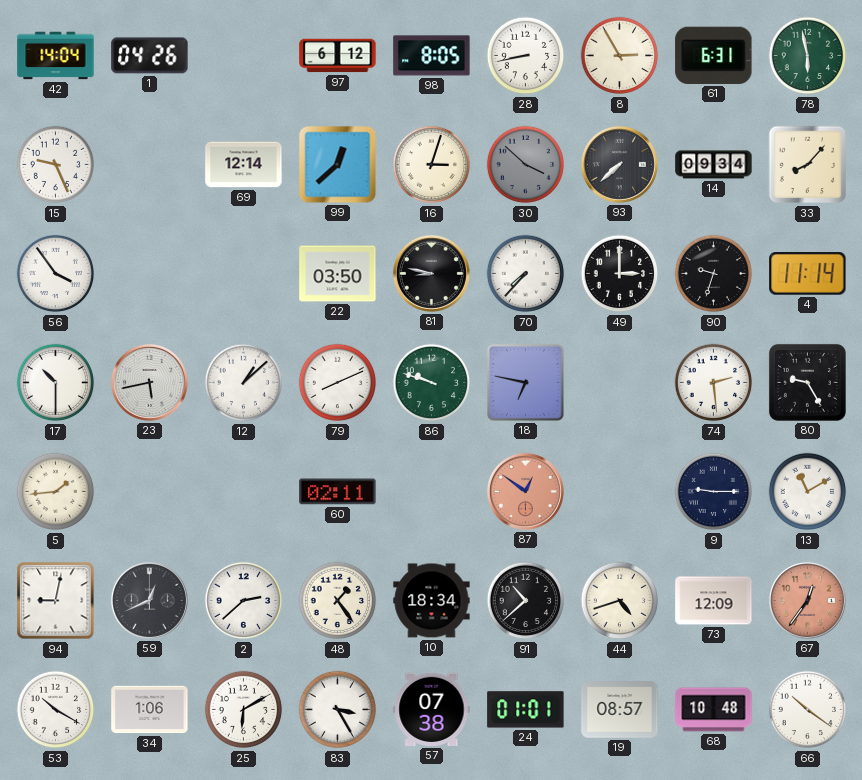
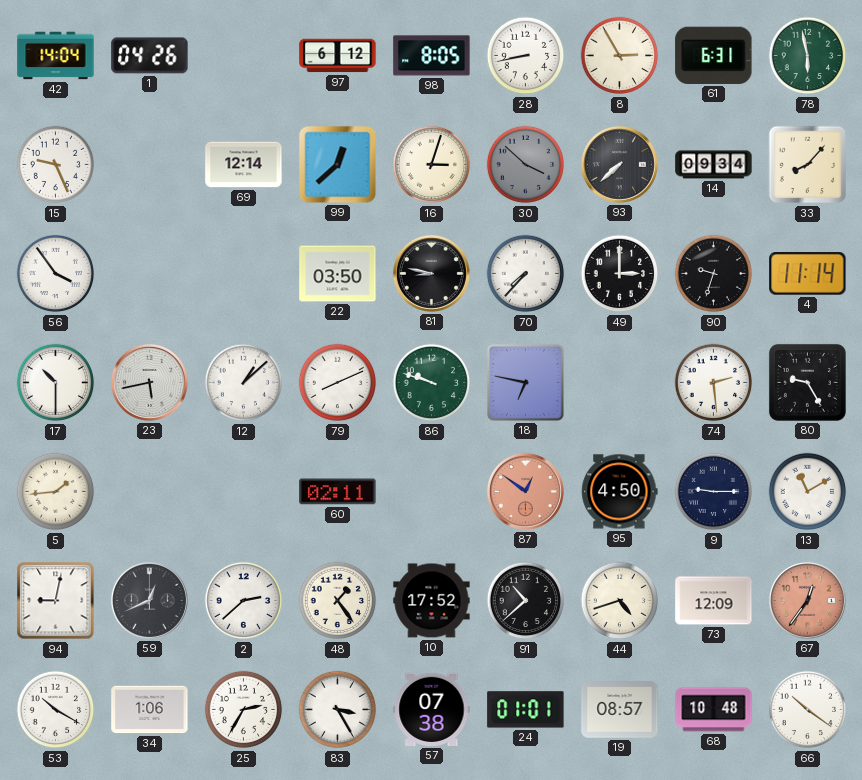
95: none -> 4:50
10: 18:34 -> 17:52
25: 6:10 -> 2:35
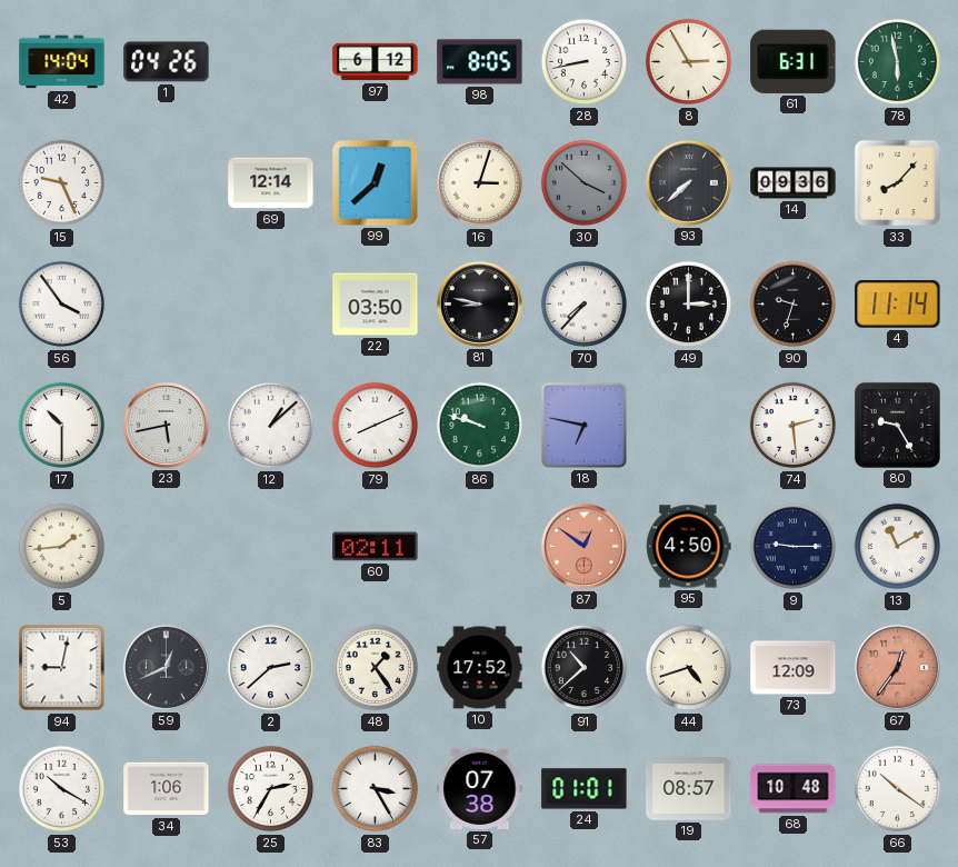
14: 09:34 -> 09:36
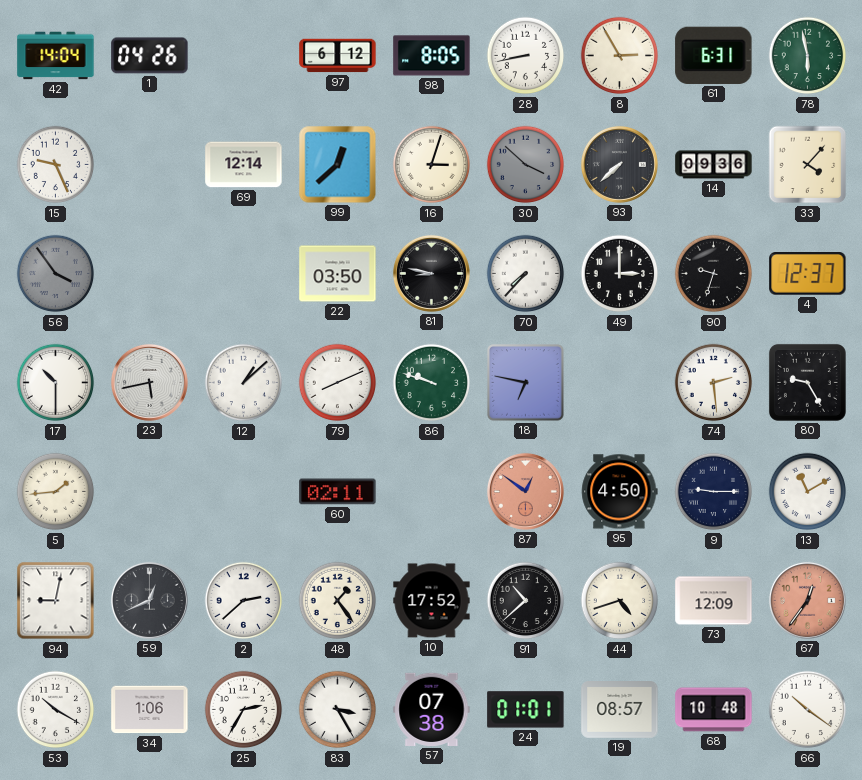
33: 8:07 -> 4:07
56 dial: white -> grey
4: 11:14 -> 12:37
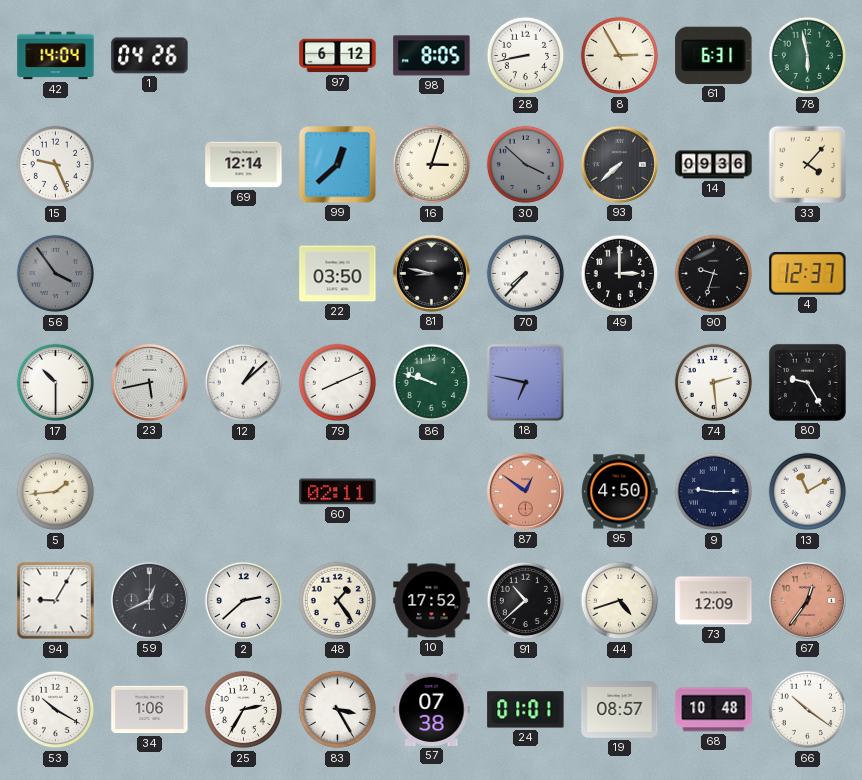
94: 9:02 -> 9:05
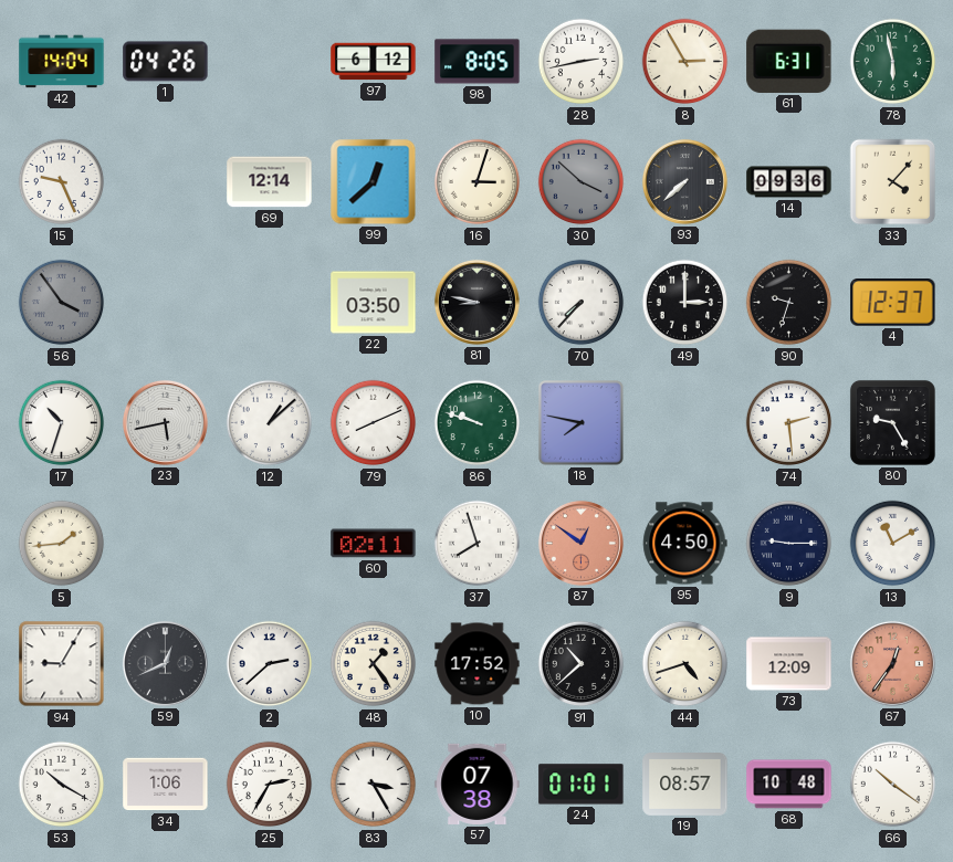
28: 8:43 -> 2:43
17: 10:30 -> 10:33
18: 6:47 -> 7:47
37: none -> 7:57
